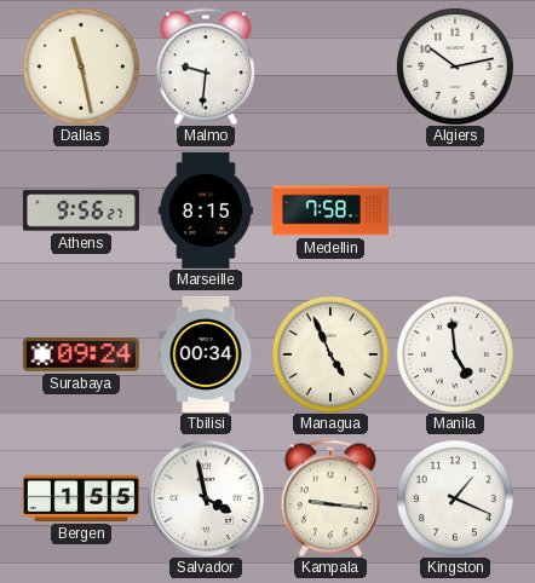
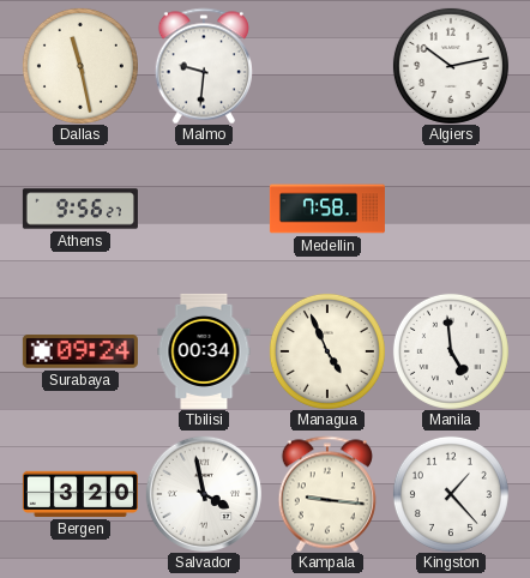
Marseille: 8:15 -> none
Bergen: 1:55 -> 3:20
Kingston: 1:19 -> 1:23
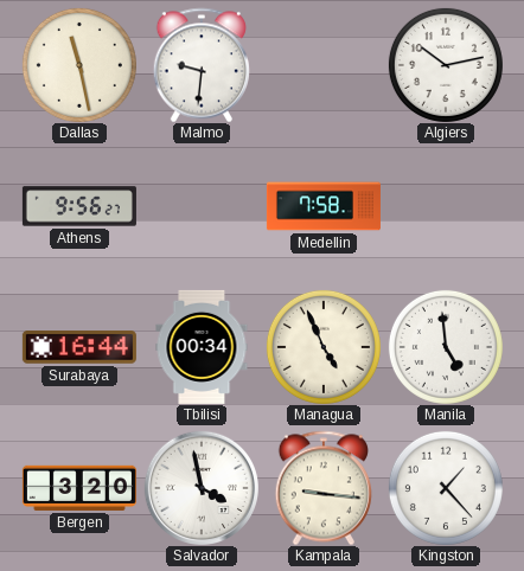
Surabaya: 09:24 -> 16:44
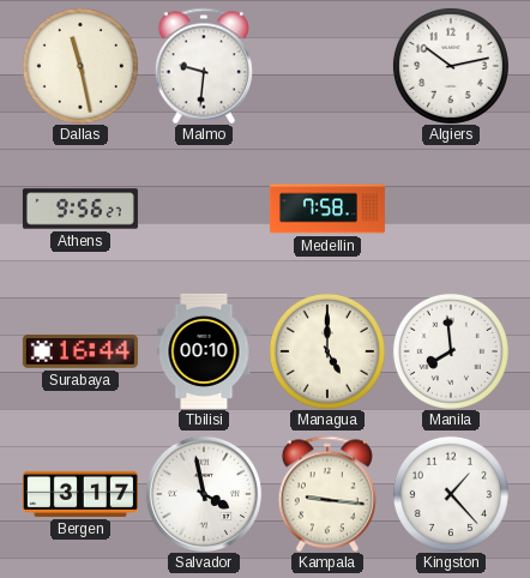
Tbilisi: 00:34 -> 00:10
Managua: 4:56 -> 5:00
Manila: 4:59 -> 7:59
Bergen: 3:20 -> 3:17
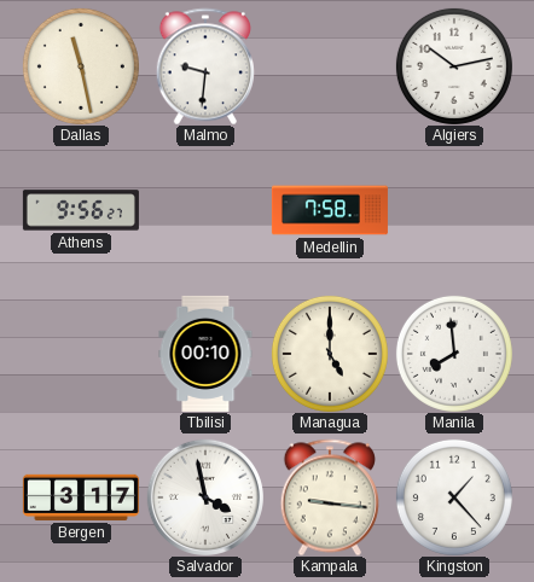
Surabaya: 16:44 -> none
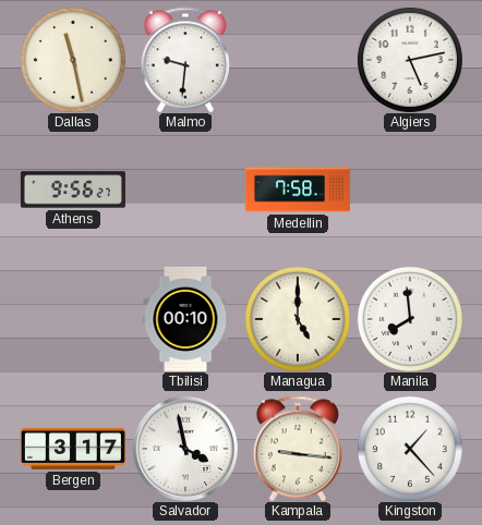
Algiers: 10:13 -> 5:13
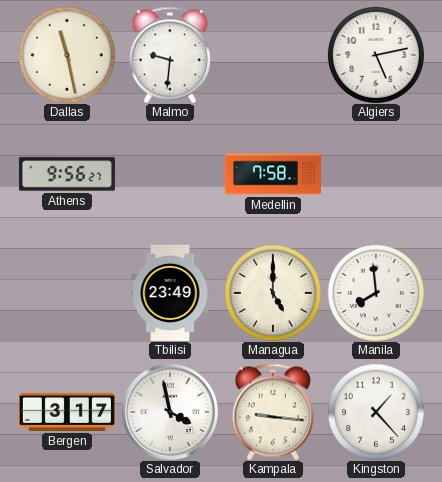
Tbilisi: 00:10 -> 23:49
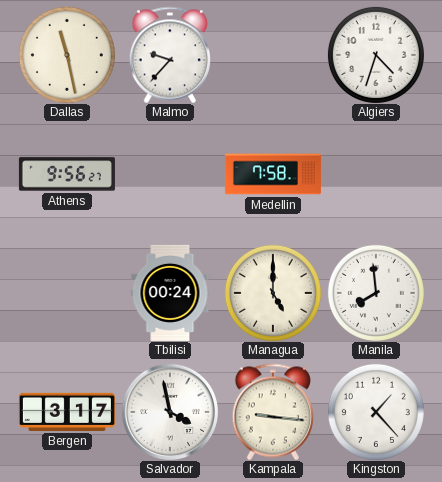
Malmo: 9:31 -> 9:37
Algiers: 5:13 -> 4:33
Tbilisi: 23:49 -> 00:24
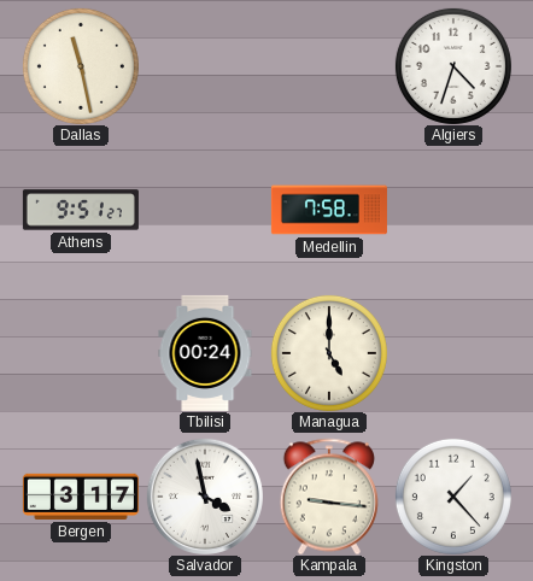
Malmo: 9:37 -> none
Athens: 9:56 -> 9:51
Manila: 7:59 -> none
